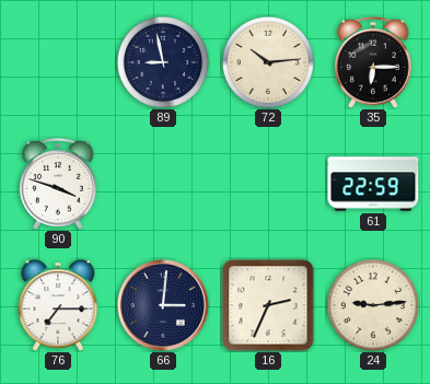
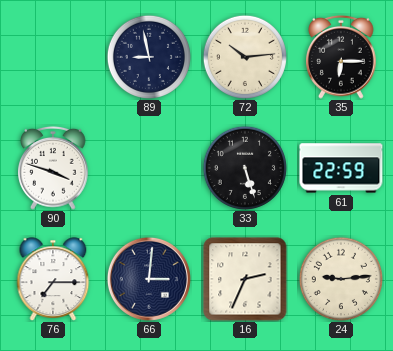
33: none -> 5:27
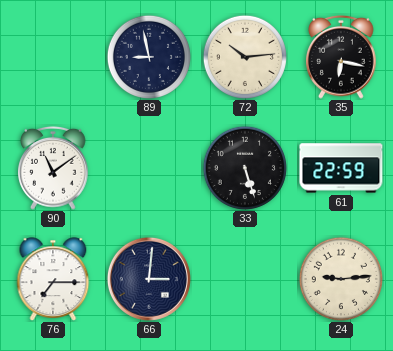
35: 6:15 -> 6:17
90: 3:48 -> 11:09
16: 2:34 -> none
